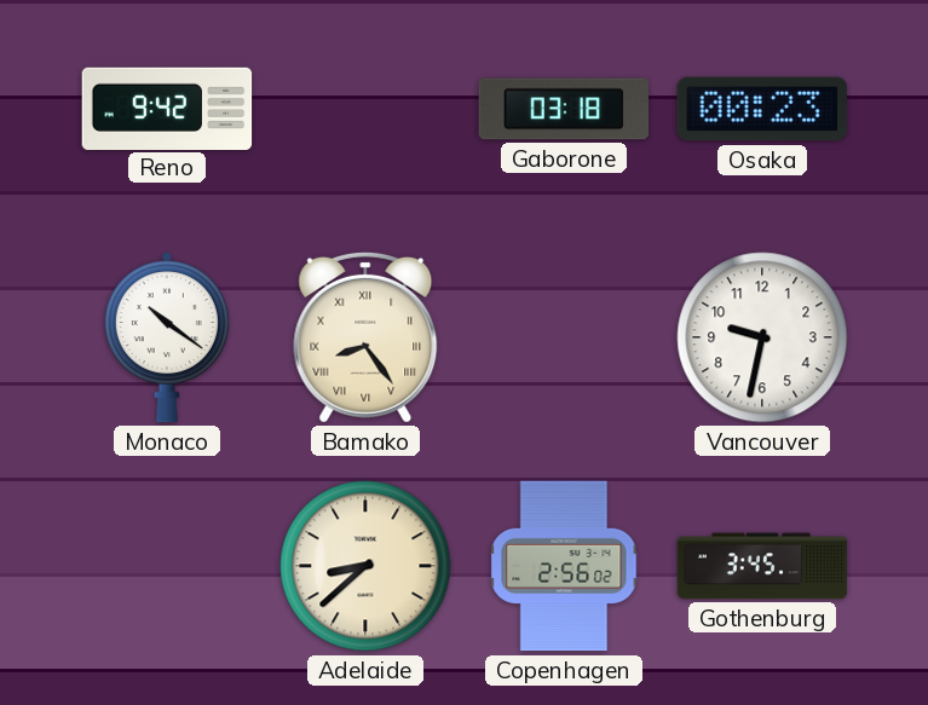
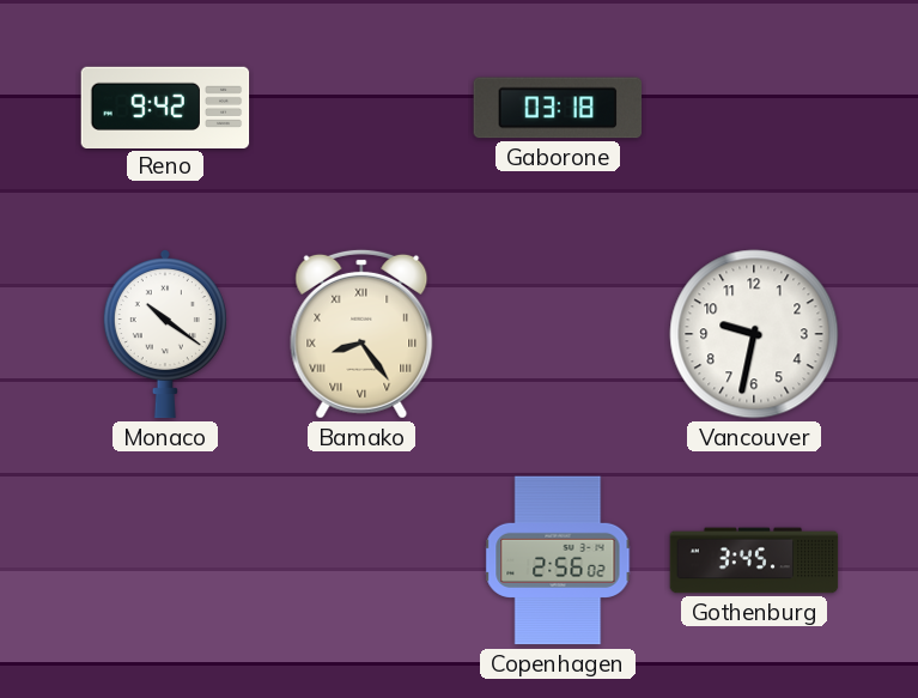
Osaka: 00:23 -> none
Adelaide: 8:38 -> none
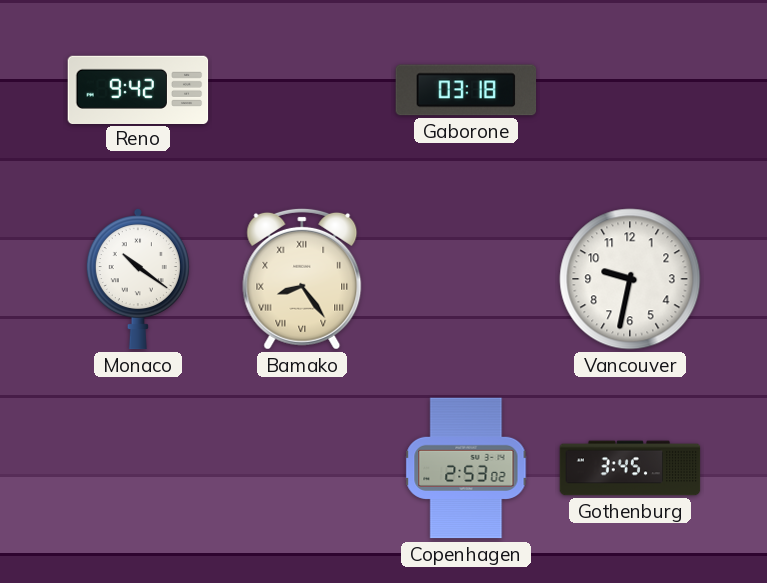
Copenhagen: 2:56 -> 2:53
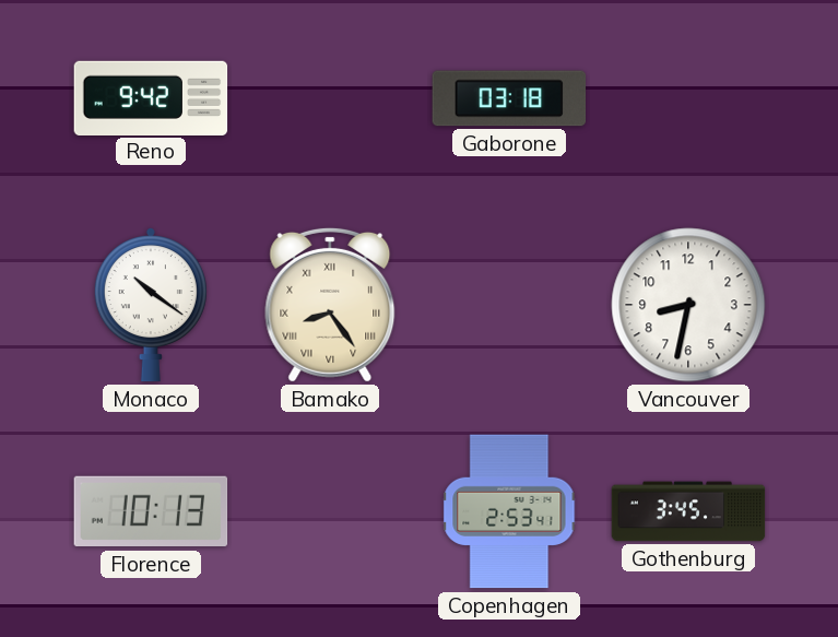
Vancouver: 9:32 -> 8:32
Florence: none -> 10:13
Copenhagen: 2:53:02 -> 2:53:41
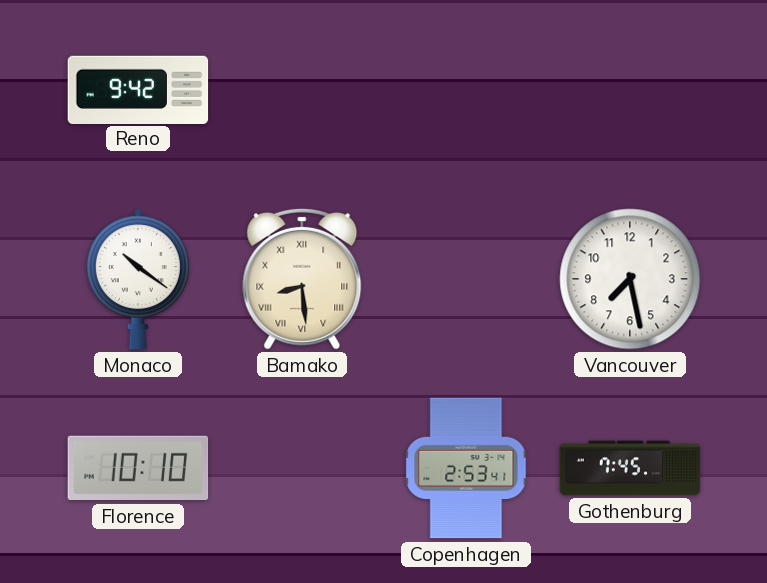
Gaborone: 03:18 -> none
Bamako: 8:24 -> 8:29
Vancouver: 8:32 -> 7:28
Florence: 10:13 -> 10:10
Gothenburg: 3:45 -> 7:45
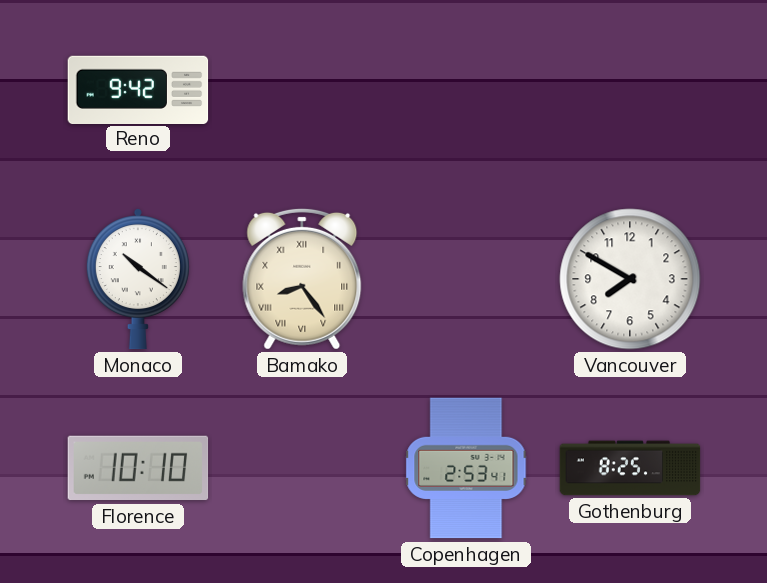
Bamako: 8:29 -> 8:24
Vancouver: 7:28 -> 7:50
Gothenburg: 7:45 -> 8:25
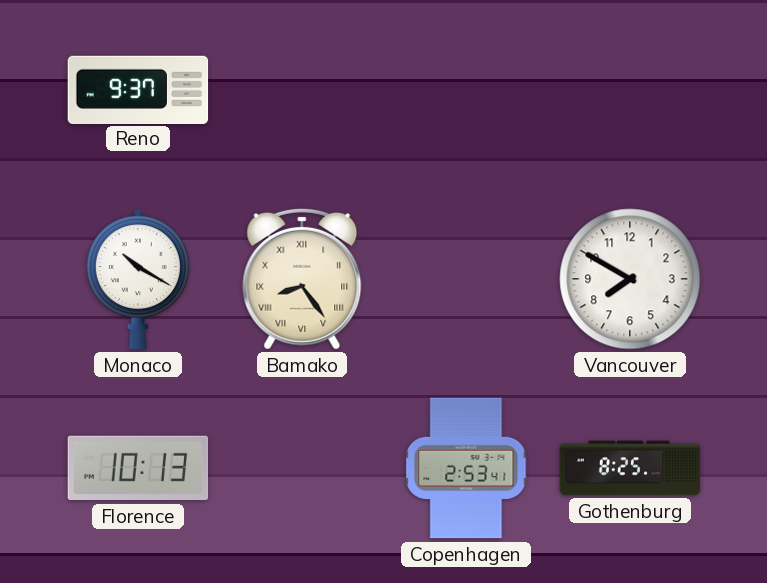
Reno: 9:42 -> 9:37
Monaco: 10:21 -> 10:20
Florence: 10:10 -> 10:13
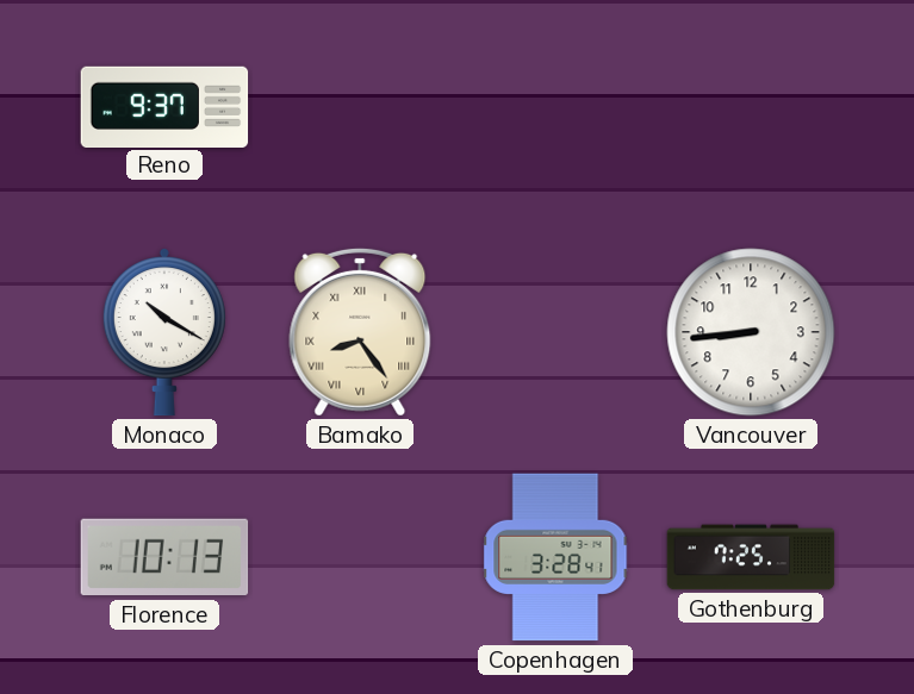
Vancouver: 7:50 -> 8:44
Copenhagen: 2:53 -> 3:28
Gothenburg: 8:25 -> 7:25
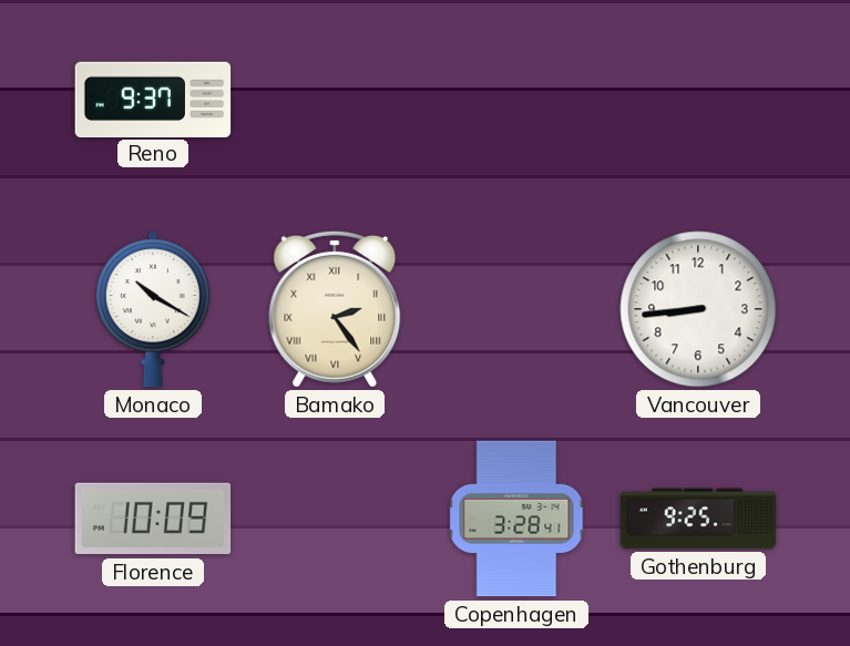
Bamako: 8:24 -> 2:24
Florence: 10:13 -> 10:09
Gothenburg: 7:25 -> 9:25
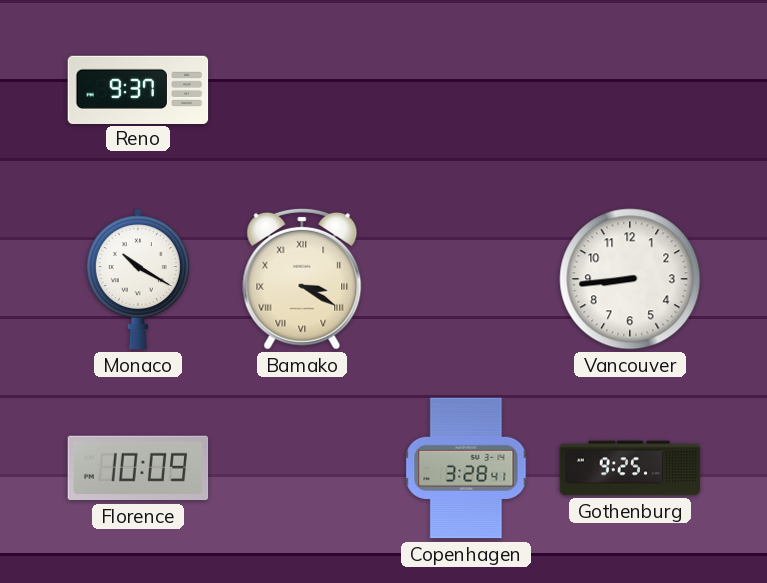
Bamako: 2:24 -> 3:20
